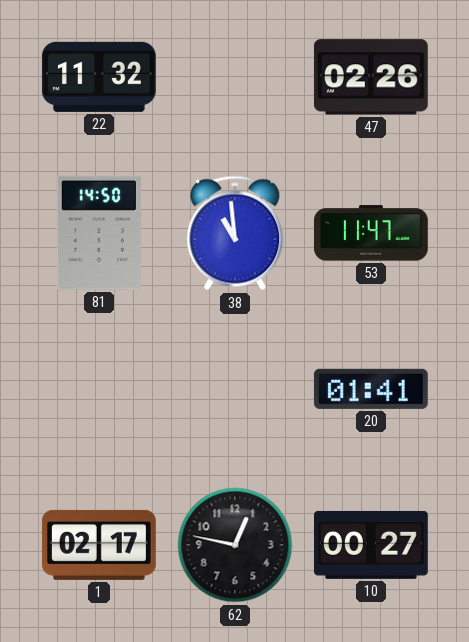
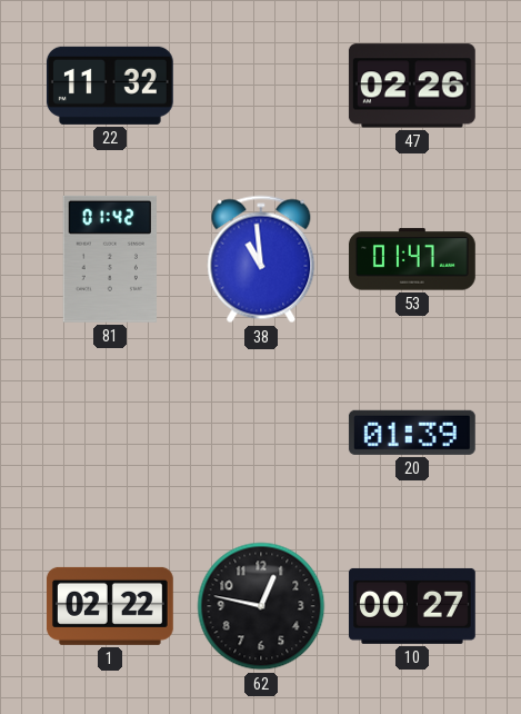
81: 14:50 -> 01:42
53: 11:47 -> 01:47
20: 01:41 -> 01:39
1: 02:17 -> 02:22
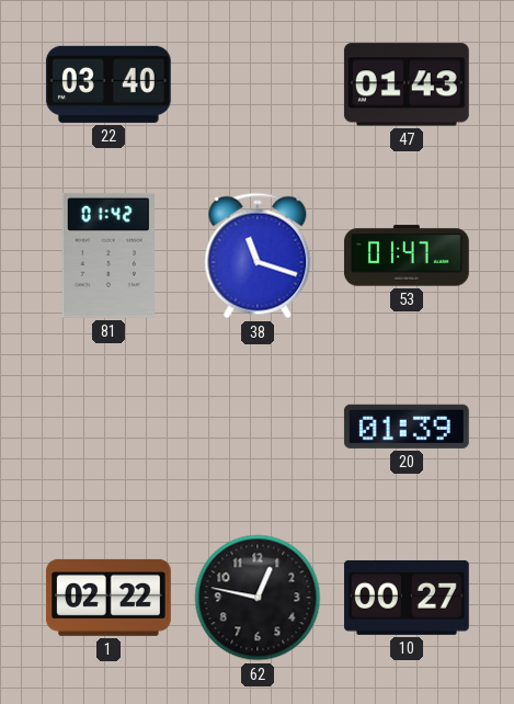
22: 11:32 -> 03:40
47: 02:26 -> 01:43
38: 10:59 -> 11:18
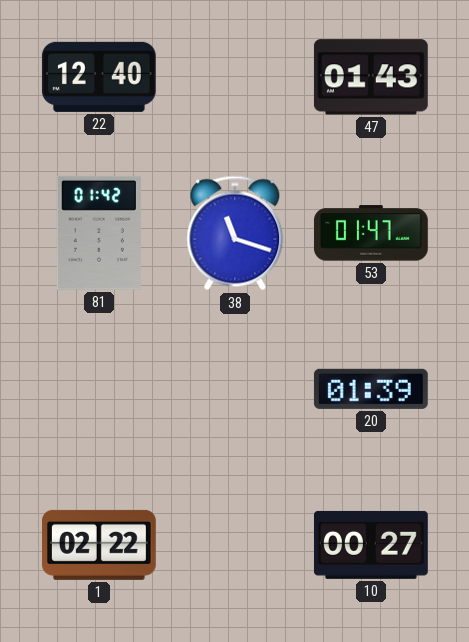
22: 03:40 -> 12:40
62: 12:47 -> none
